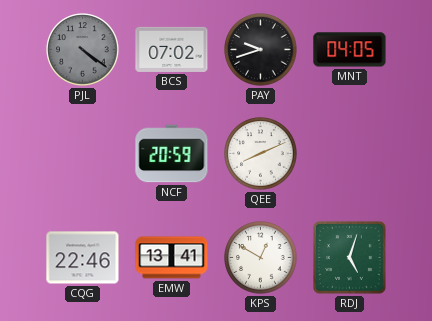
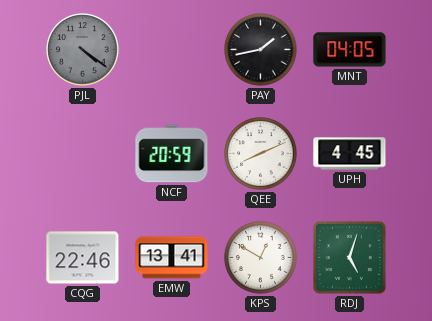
BCS: 07:02 -> none
PAY: 9:42 -> 1:43
UPH: none -> 4:45
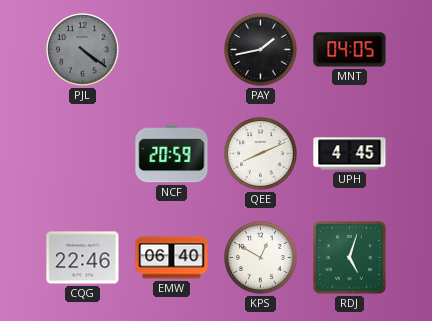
EMW: 13:41 -> 06:40
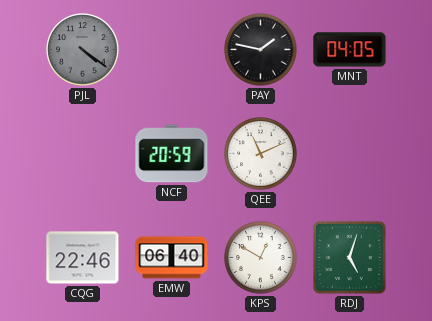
PAY: 1:43 -> 1:47
QEE: 8:11 -> 11:11
UPH: 4:45 -> none
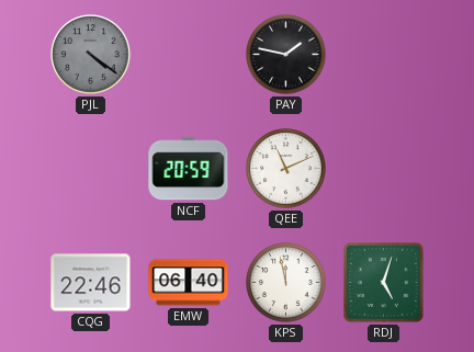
MNT: 04:05 -> none
KPS: 12:50 -> 11:58
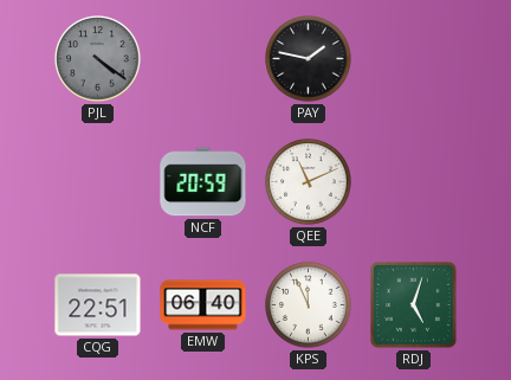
CQG: 22:46 -> 22:51
KPS: 11:58 -> 11:56
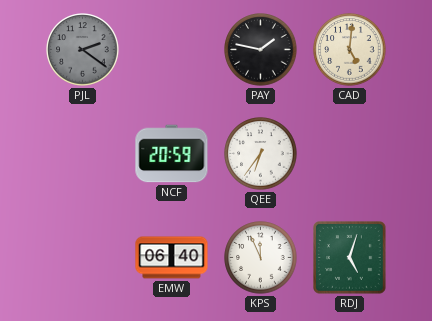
PJL: 4:21 -> 2:21
CAD: none -> 5:01
QEE: 11:11 -> 6:36
CQG: 22:51 -> none
